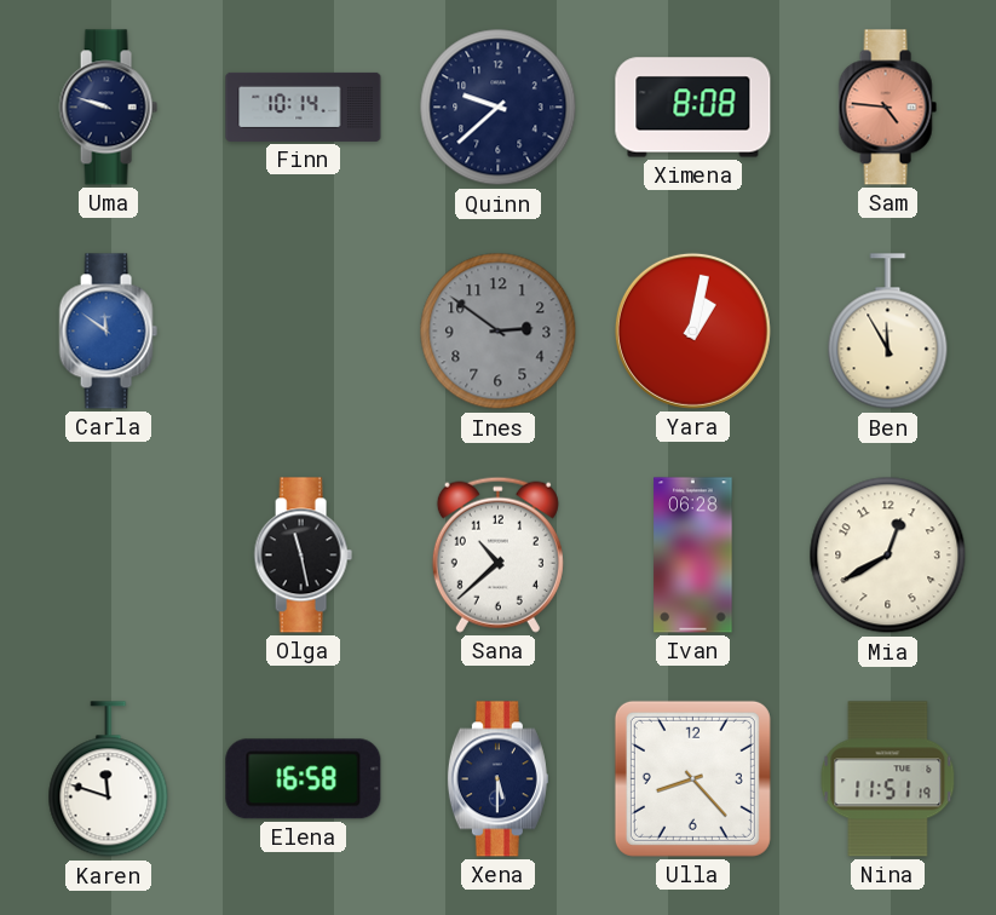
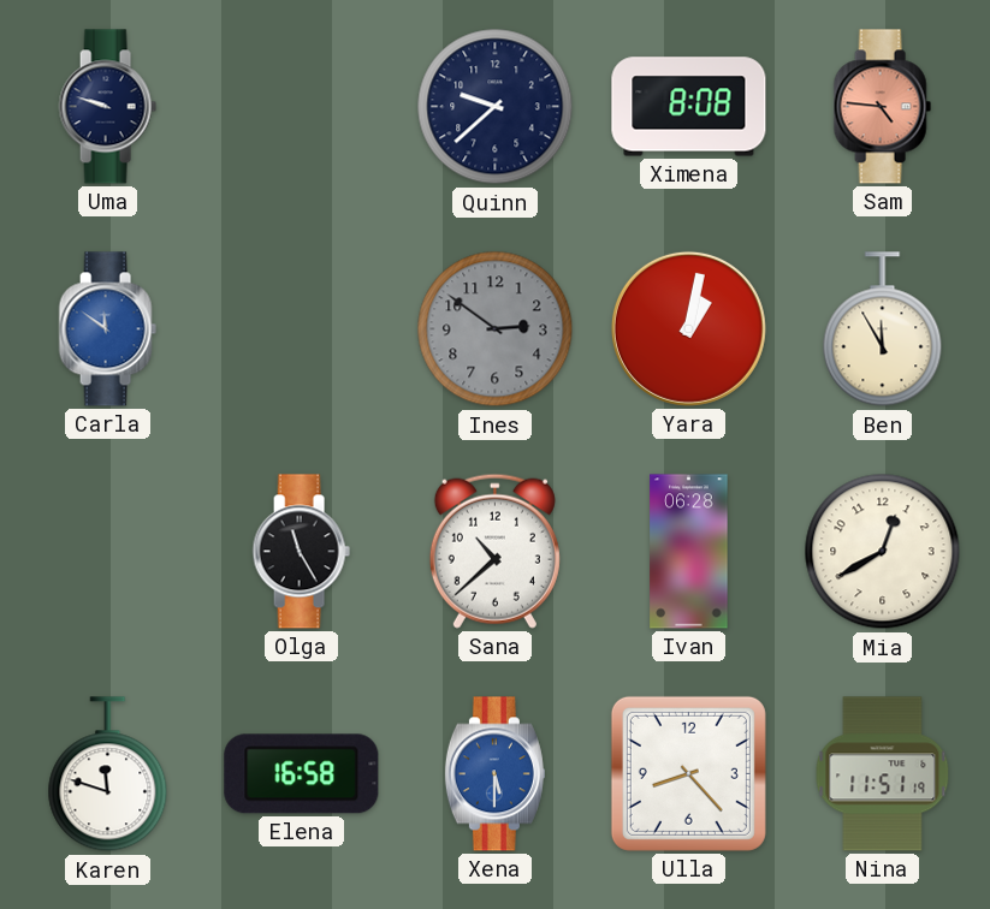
Finn: 10:14 -> none
Olga: 11:28 -> 11:25
Xena dial: navy -> blue
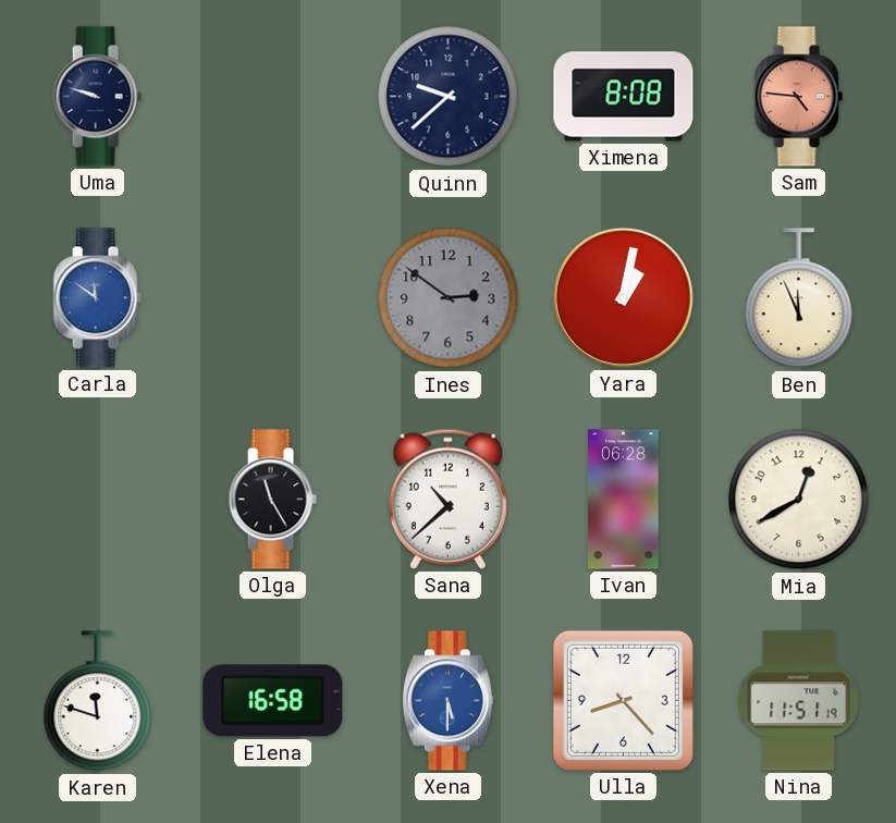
Ben: 11:55 -> 11:56
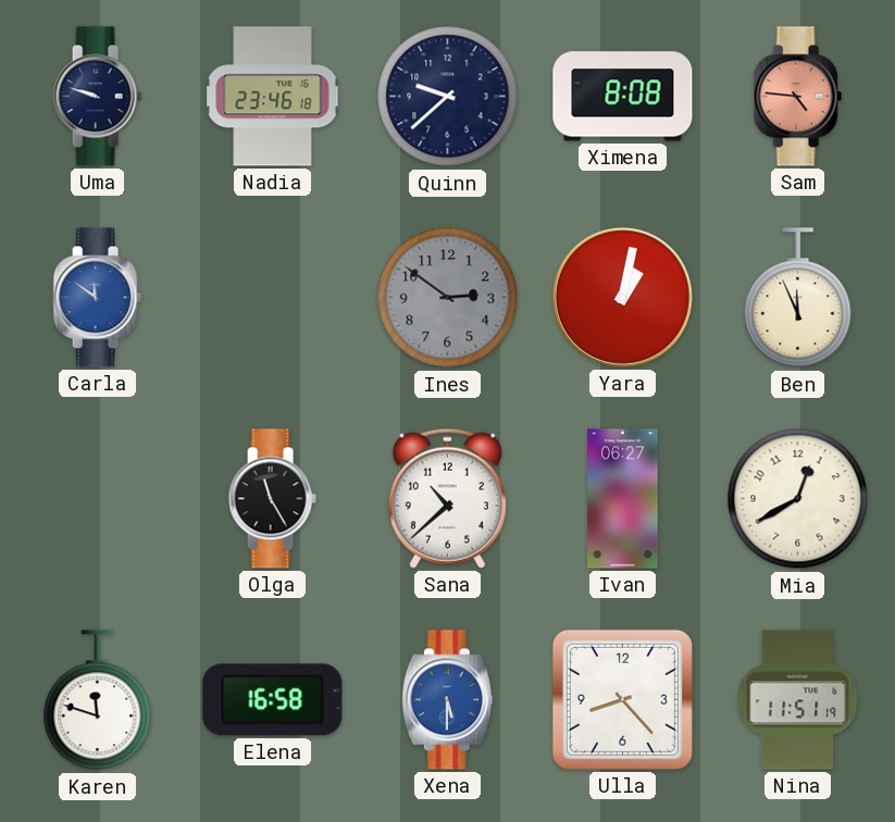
Nadia: none -> 23:46
Ivan: 06:28 -> 06:27
